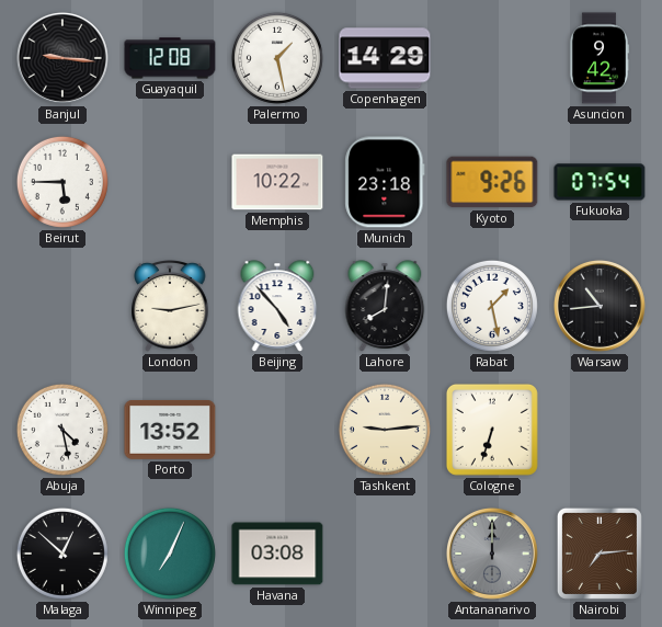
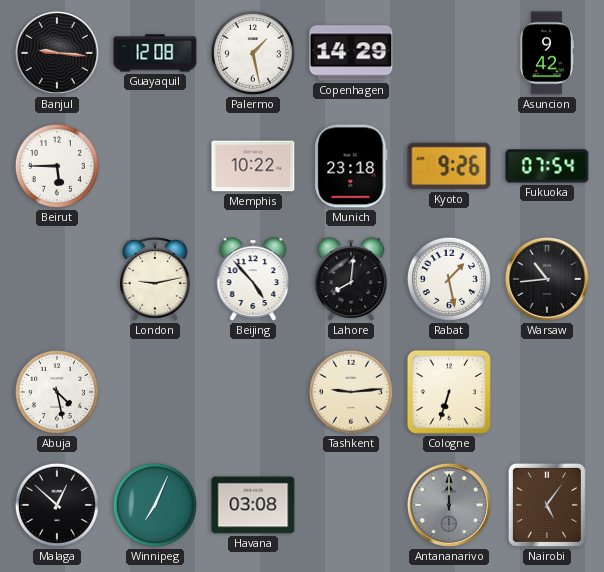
Porto: 13:52 -> none
Nairobi: 7:14 -> 5:06
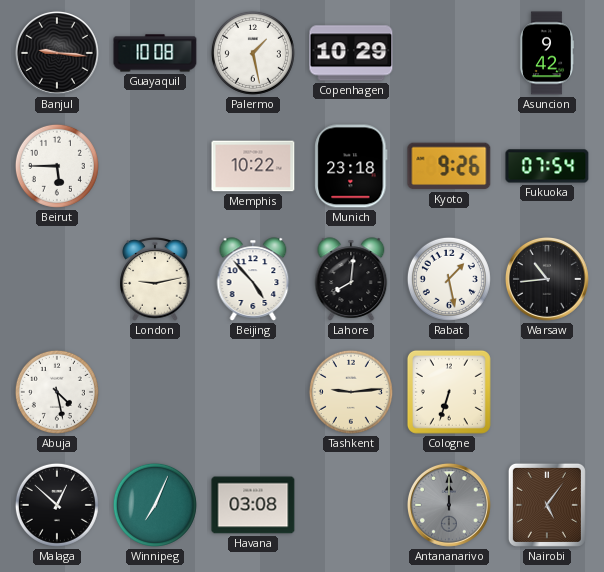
Guayaquil: 12:08 -> 10:08
Copenhagen: 14:29 -> 10:29
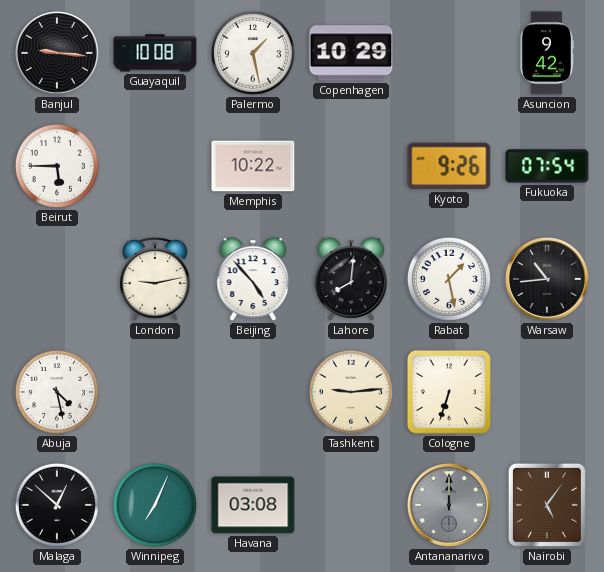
Munich: 23:18 -> none
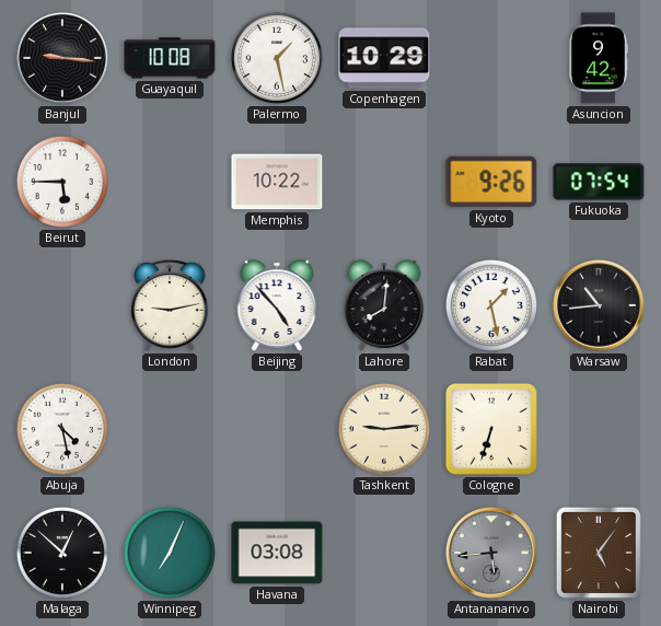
Antananarivo: 12:00 -> 5:44
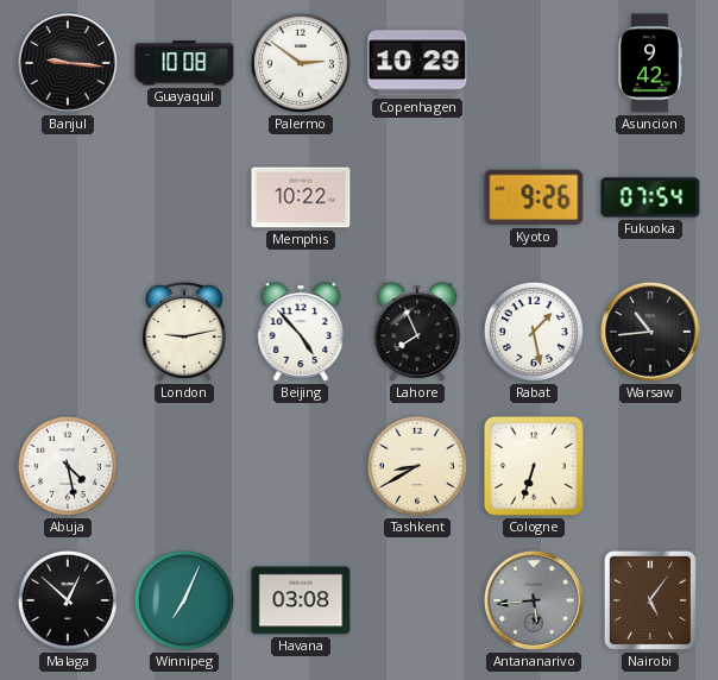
Palermo: 1:28 -> 2:51
Beirut: 5:45 -> none
Lahore: 8:01 -> 7:56
Tashkent: 9:14 -> 8:40
